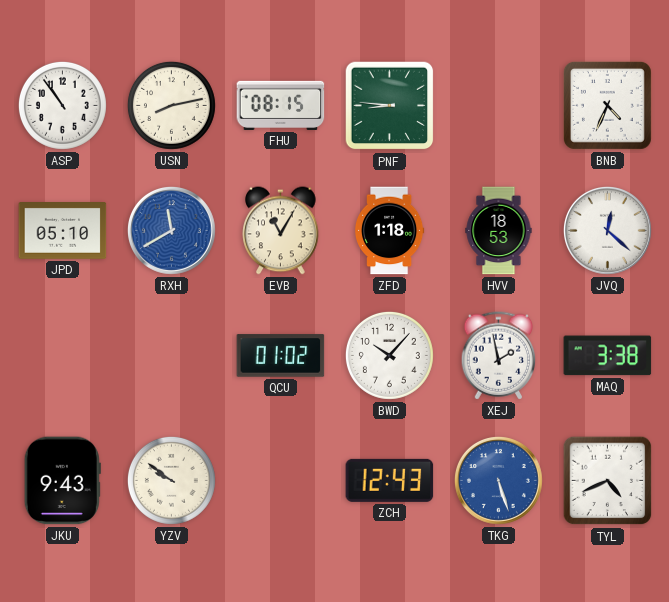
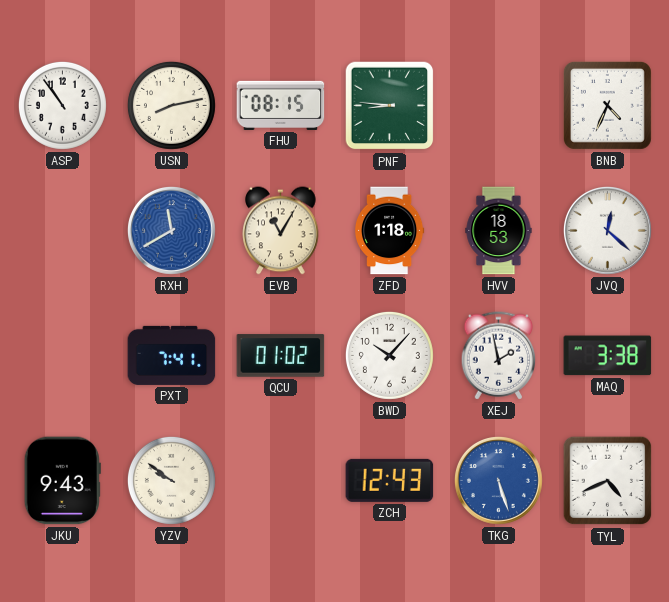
JPD: 05:10 -> none
PXT: none -> 7:41
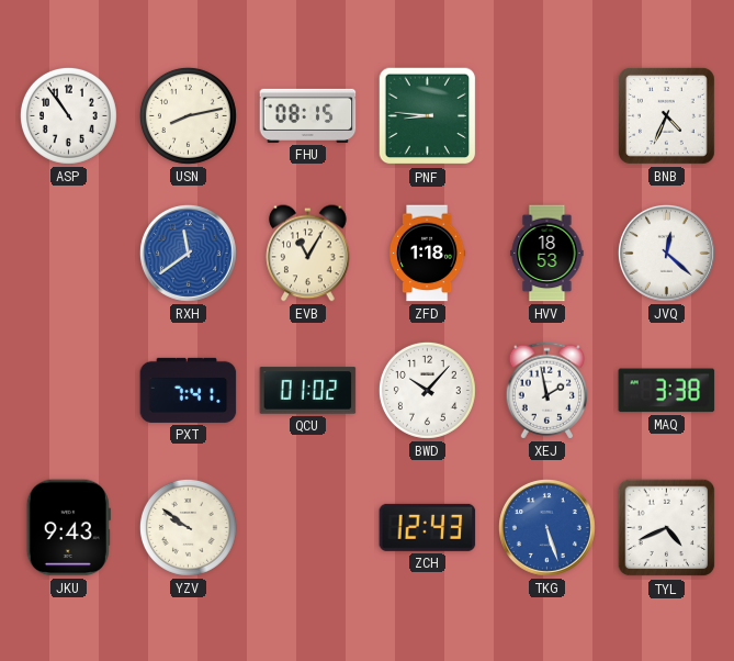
RXH: 11:40 -> 11:39
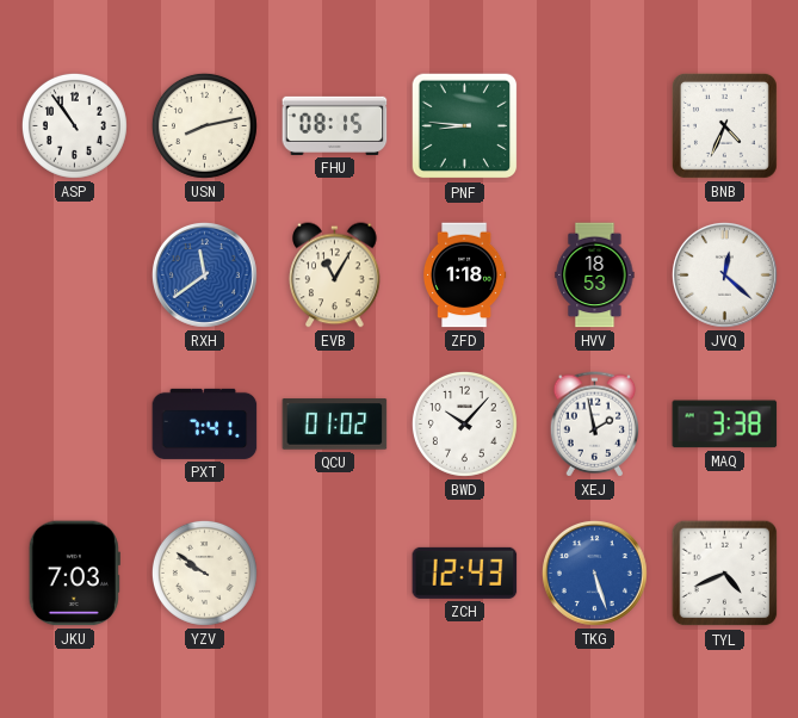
JKU: 9:43 -> 7:03
